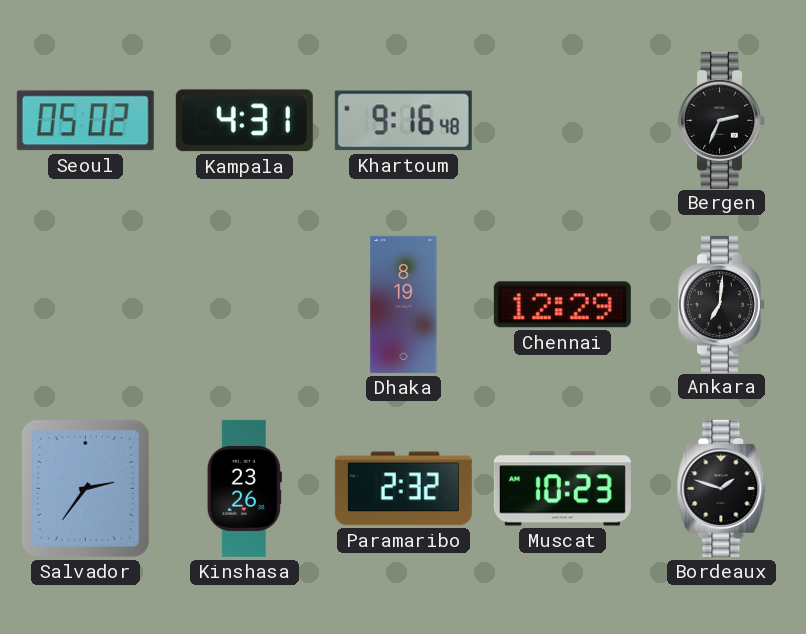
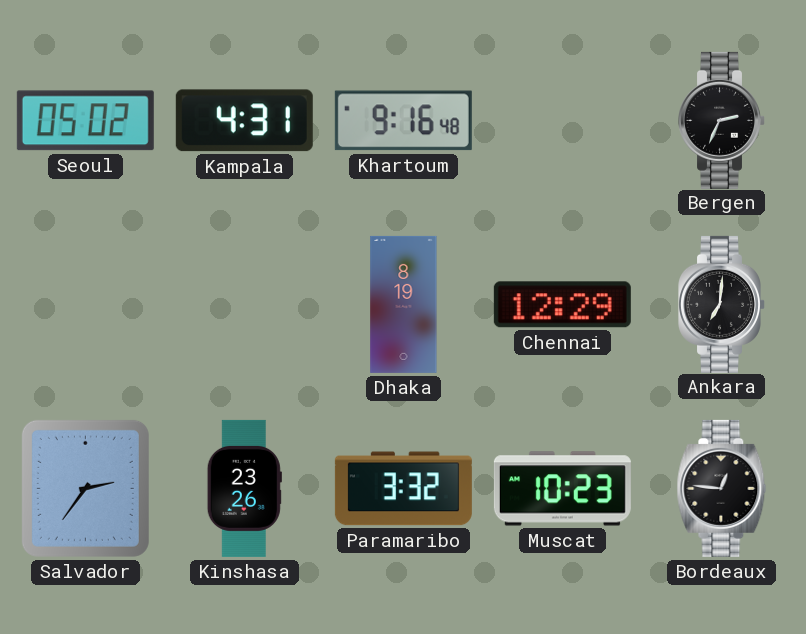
Paramaribo: 2:32 -> 3:32
Bordeaux: 1:48 -> 12:46
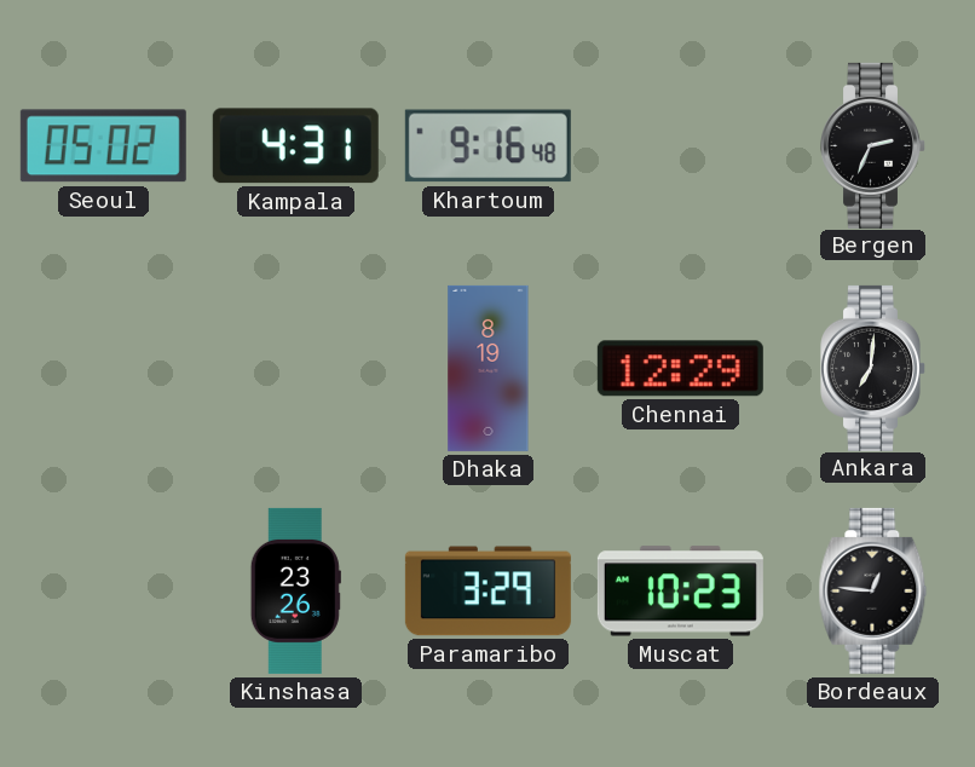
Salvador: 2:36 -> none
Paramaribo: 3:32 -> 3:29
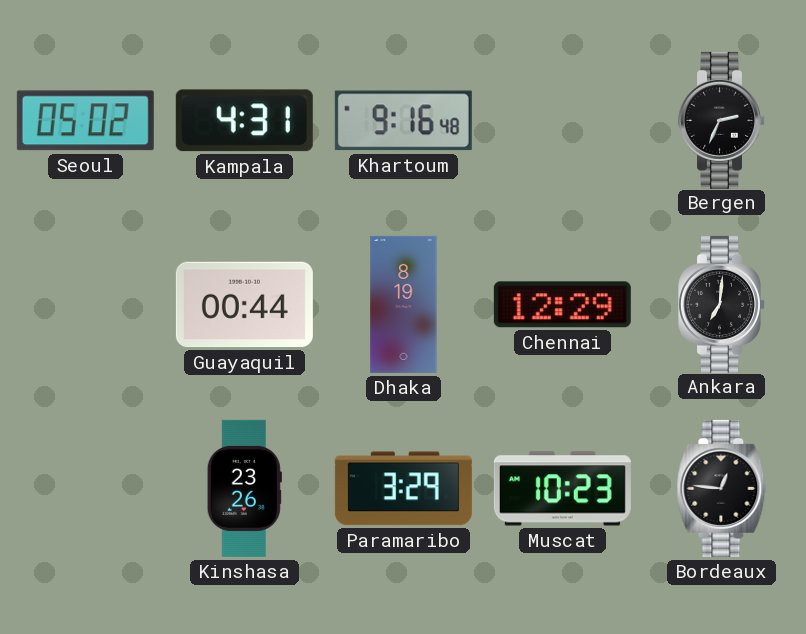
Guayaquil: none -> 00:44
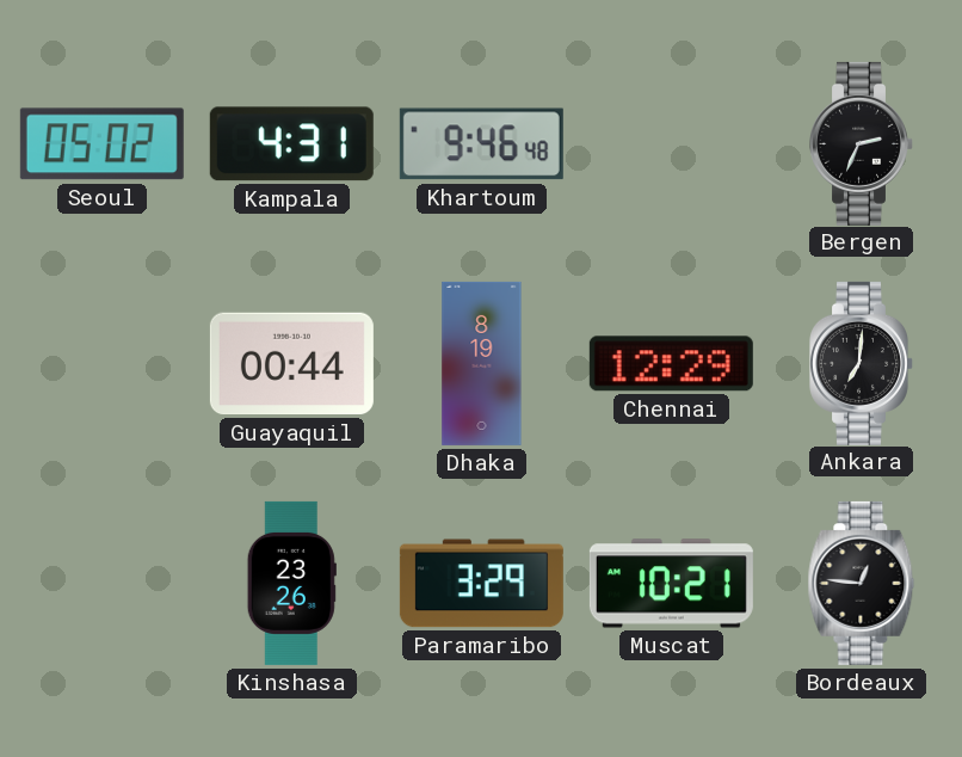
Khartoum: 9:16 -> 9:46
Muscat: 10:23 -> 10:21
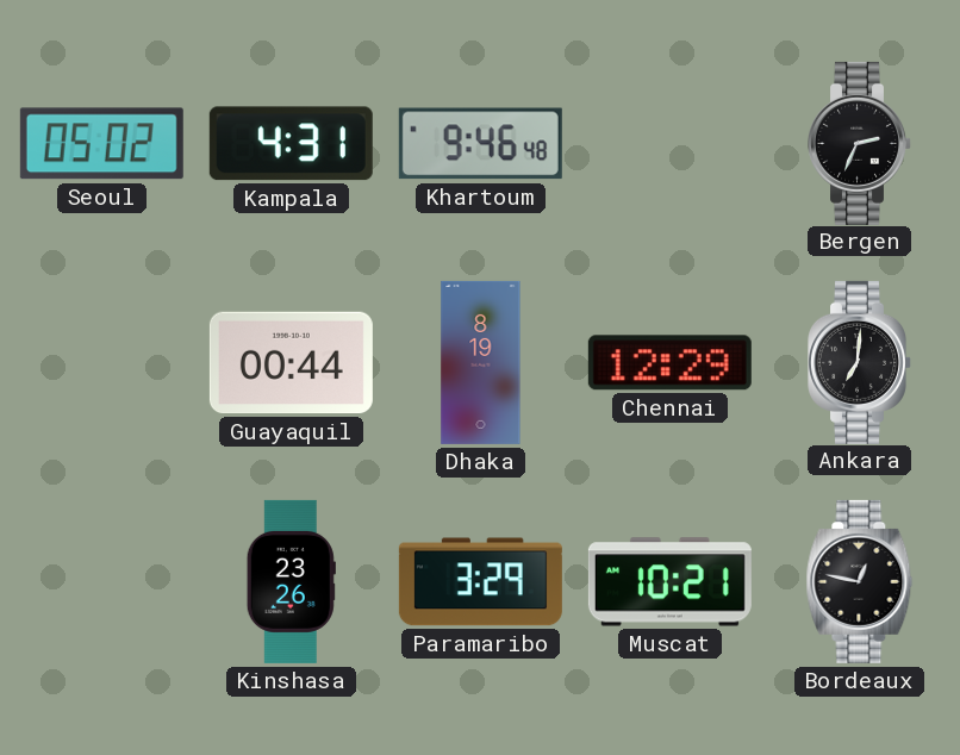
Bordeaux: 12:46 -> 12:47
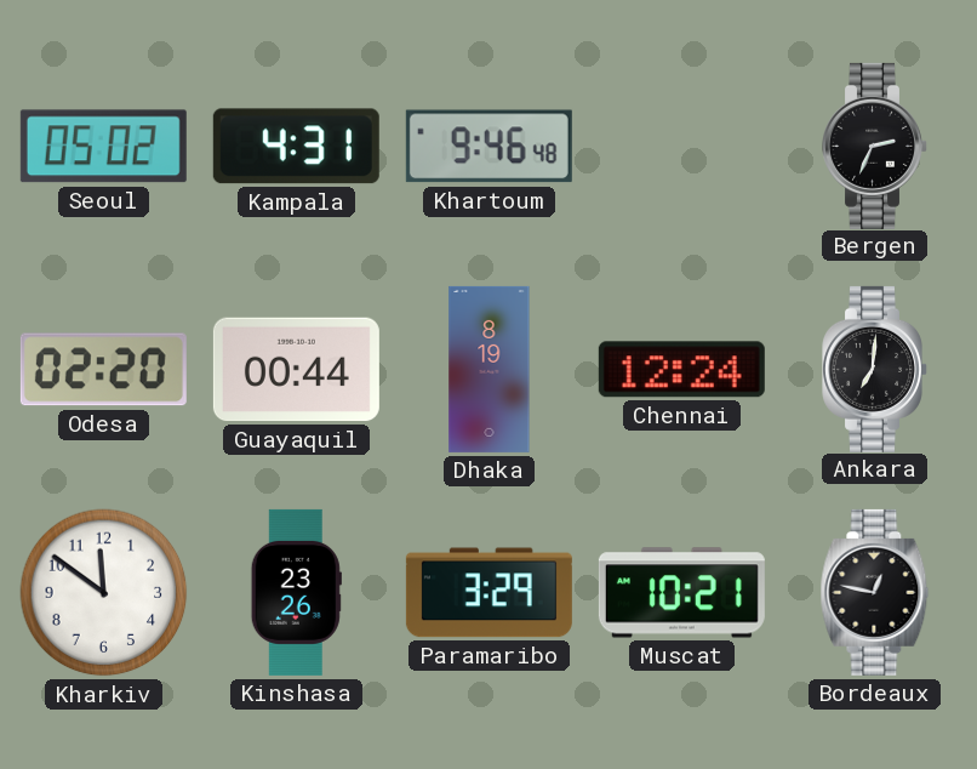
Odesa: none -> 02:20
Chennai: 12:29 -> 12:24
Kharkiv: none -> 11:51
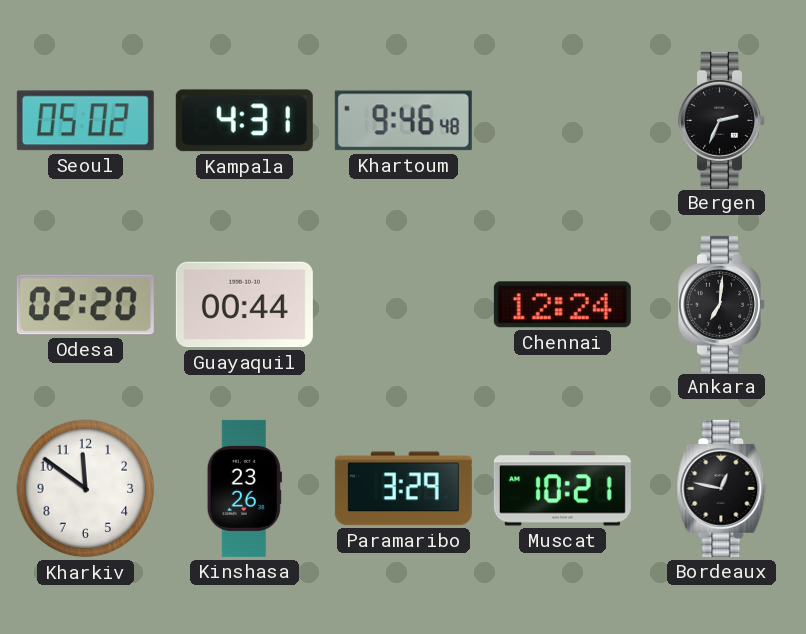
Dhaka: 8:19 -> none
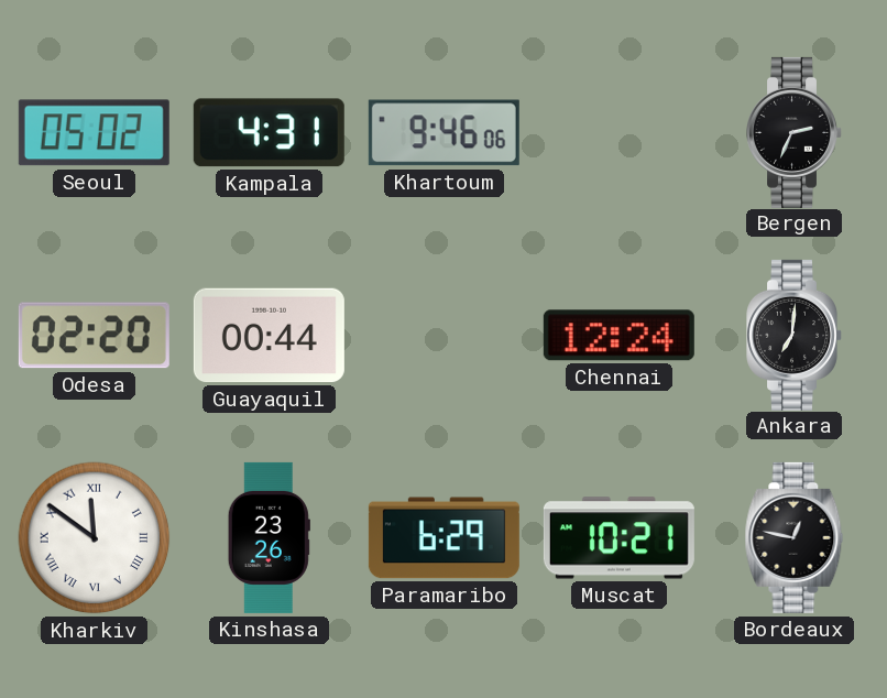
Khartoum: 9:46:48 -> 9:46:06
Kharkiv numerals: Arabic -> Roman
Paramaribo: 3:29 -> 6:29
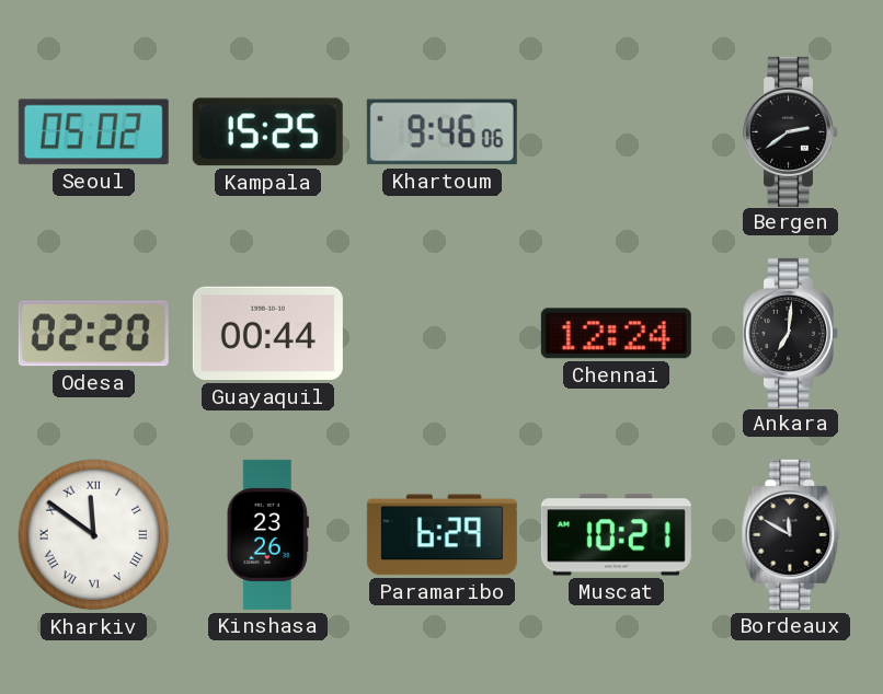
Kampala: 4:31 -> 15:25
Bergen: 2:34 -> 2:39
Bordeaux: 12:47 -> 11:50
